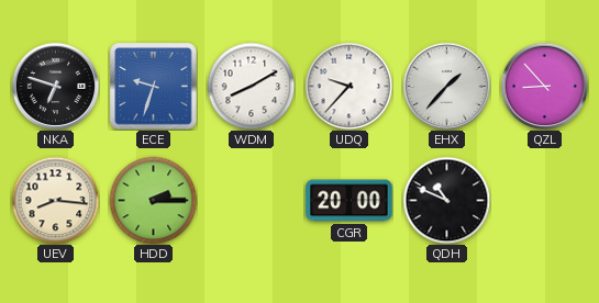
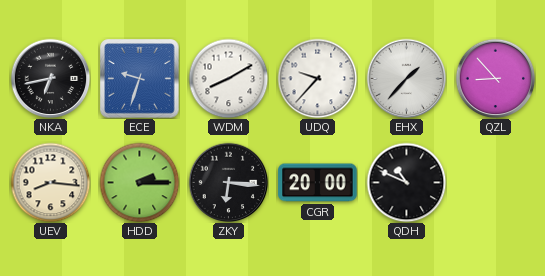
NKA: 6:48 -> 6:43
ZKY: none -> 6:16
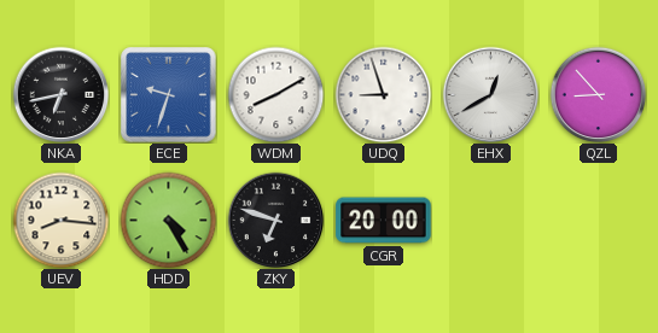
UDQ: 9:37 -> 8:57
EHX: 1:37 -> 12:40
HDD: 2:15 -> 4:25
ZKY: 6:16 -> 6:48
QDH: 10:49 -> none
